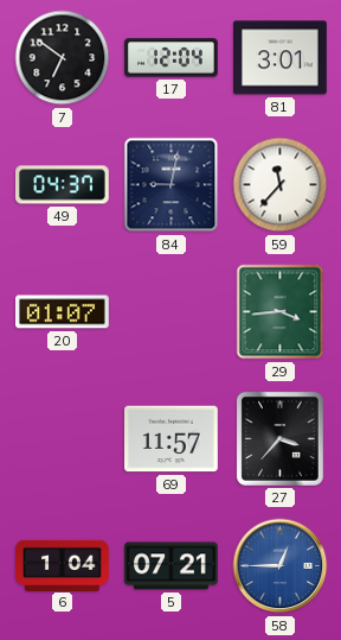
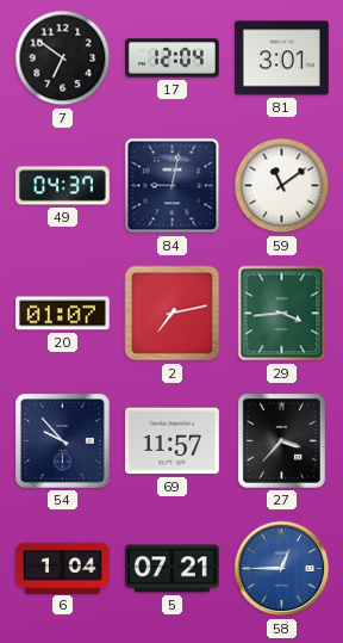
59: 11:37 -> 11:09
2: none -> 7:13
54: none -> 9:53
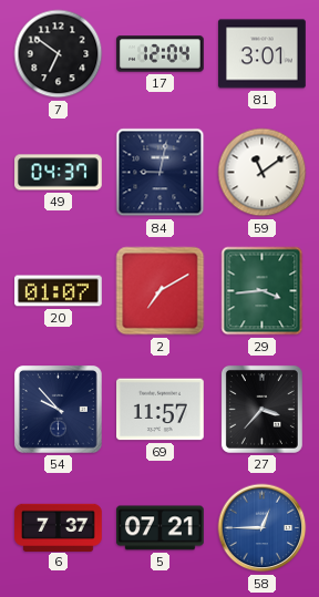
2: 7:13 -> 7:10
6: 1:04 -> 7:37
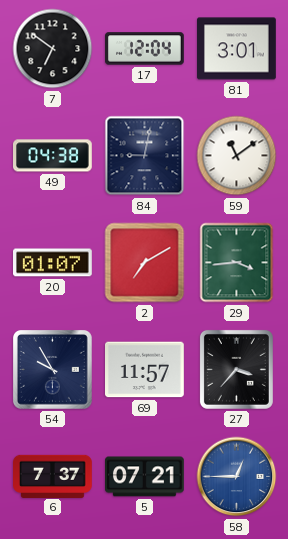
49: 04:37 -> 04:38
54: 9:53 -> 9:55
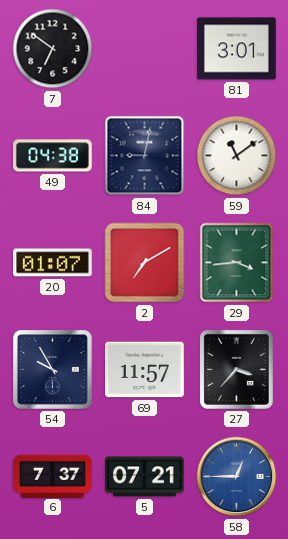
17: 12:04 -> none
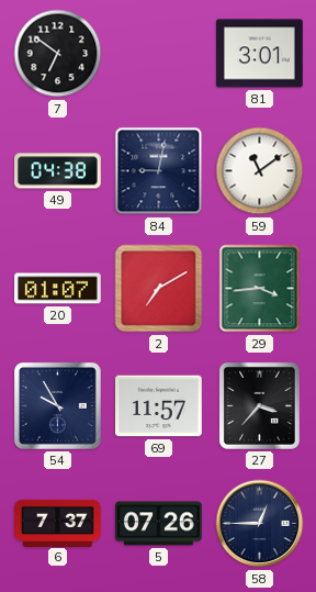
5: 07:21 -> 07:26
58 dial: blue -> navy
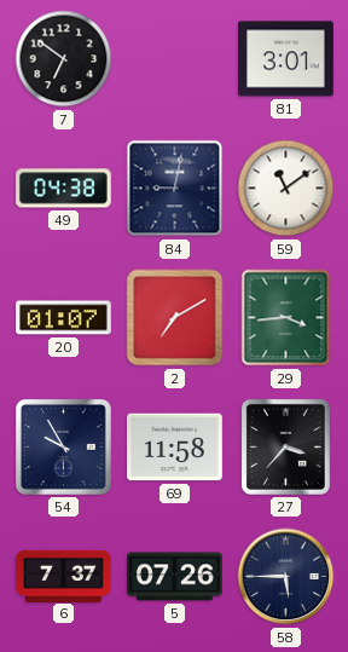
69: 11:57 -> 11:58
58: 12:45 -> 5:45
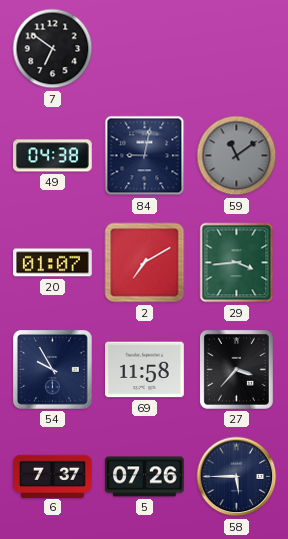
81: 3:01 -> none
59 dial: white -> grey
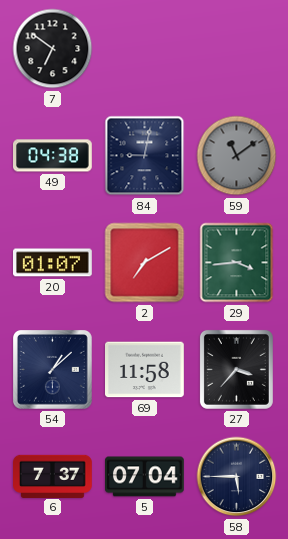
54: 9:55 -> 1:08
5: 07:26 -> 07:04
